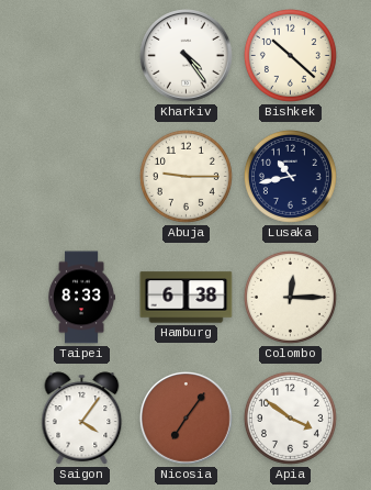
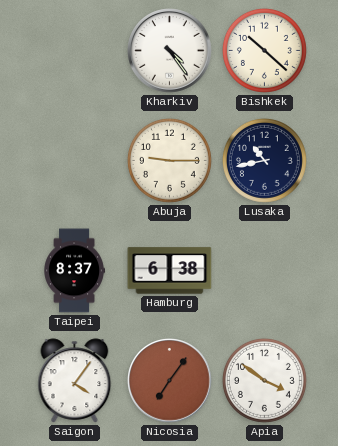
Taipei: 8:33 -> 8:37
Colombo: 12:15 -> none
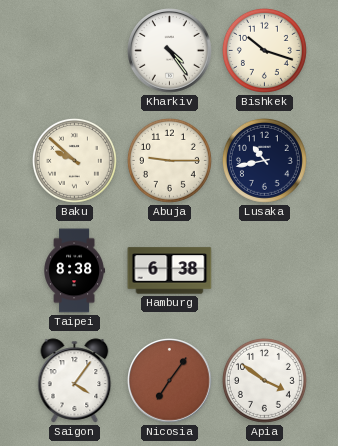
Bishkek: 10:22 -> 10:18
Baku: none -> 9:52
Taipei: 8:37 -> 8:38
